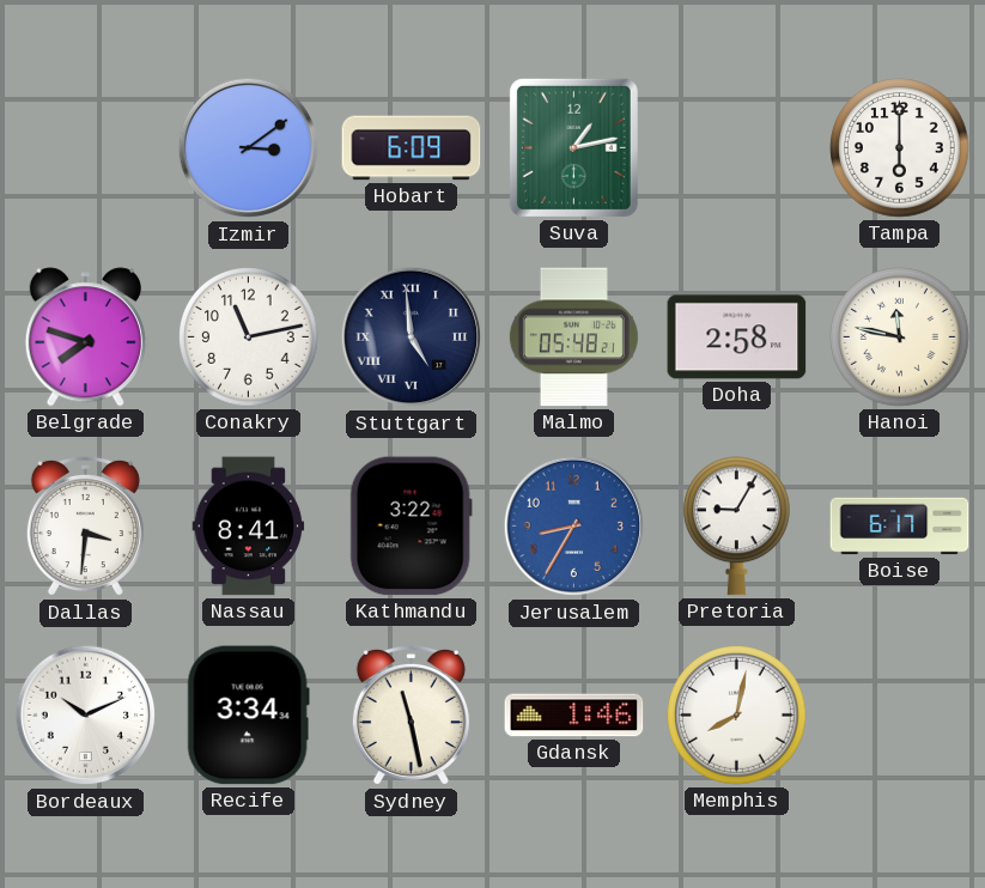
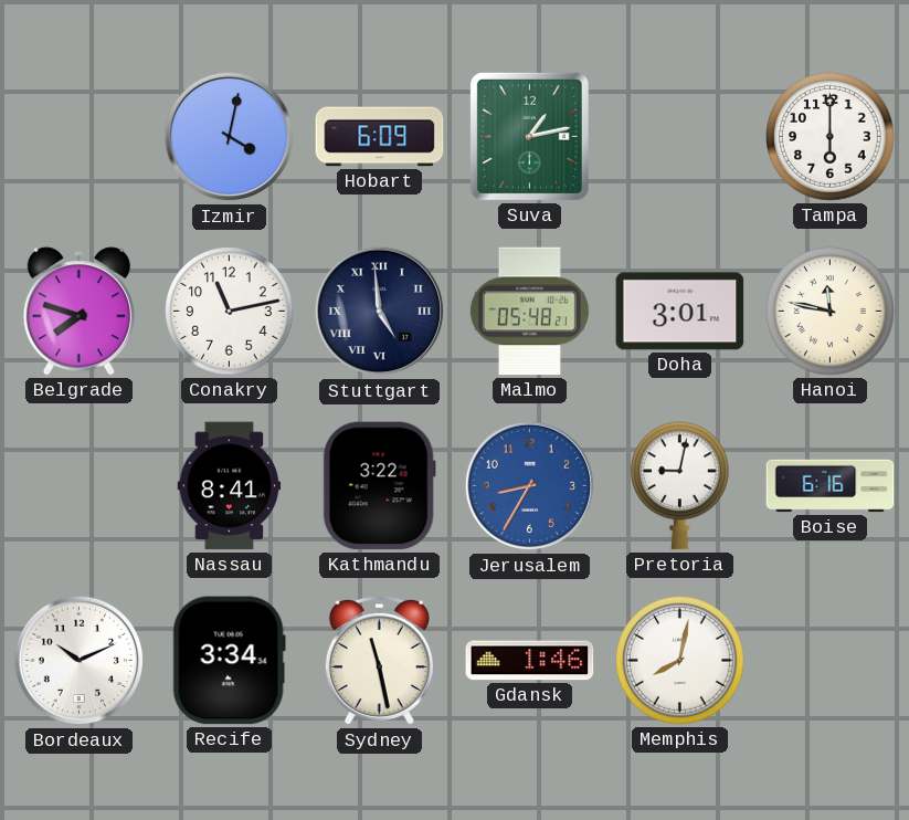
Izmir: 3:09 -> 4:02
Doha: 2:58 -> 3:01
Dallas: 3:31 -> none
Pretoria: 9:05 -> 9:02
Boise: 6:17 -> 6:16
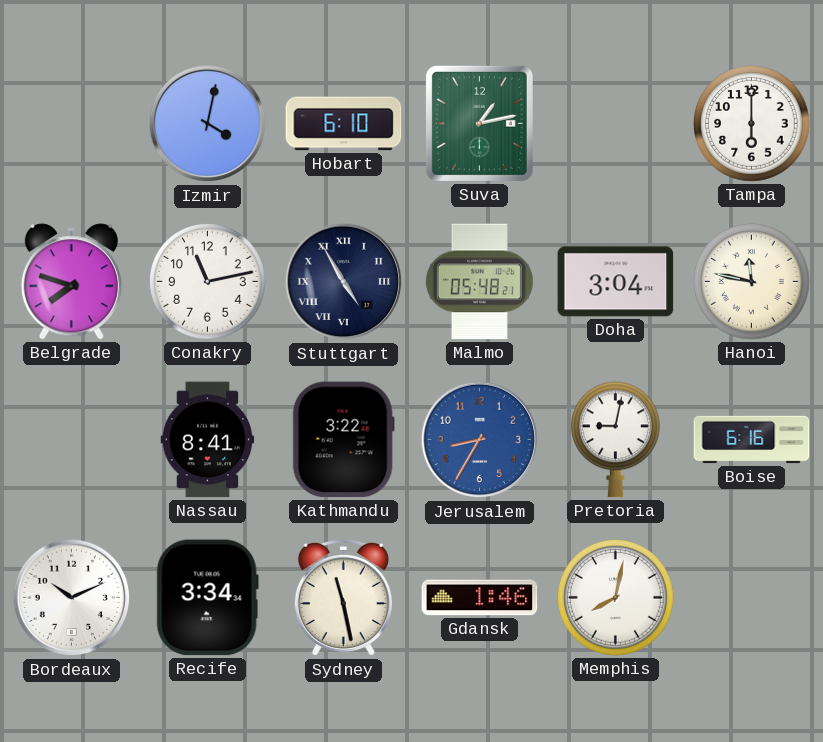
Hobart: 6:09 -> 6:10
Stuttgart: 4:59 -> 4:55
Doha: 3:01 -> 3:04
